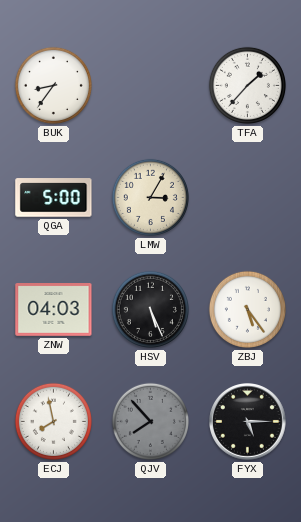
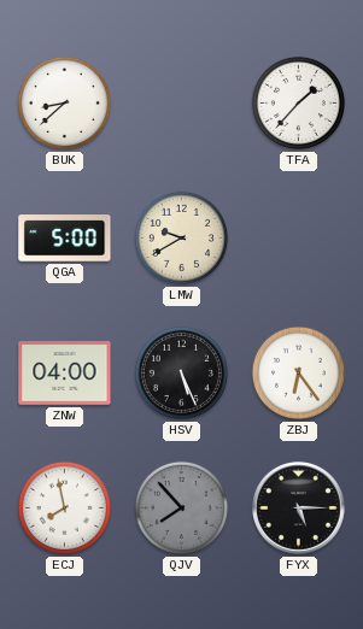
BUK: 8:36 -> 8:38
LMW: 3:05 -> 9:40
ZNW: 04:03 -> 04:00
ZBJ: 5:24 -> 6:24
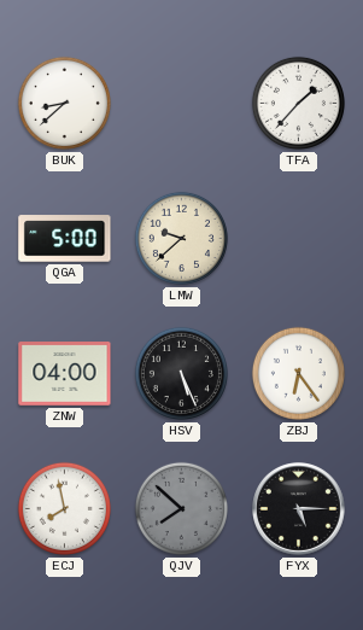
LMW: 9:40 -> 9:38
QJV: 7:53 -> 7:52
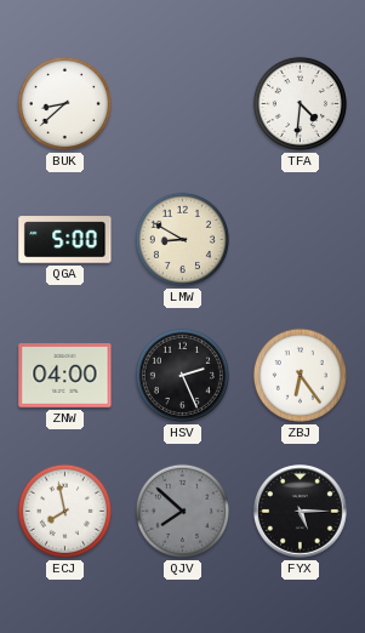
TFA: 1:37 -> 4:31
LMW: 9:38 -> 8:50
HSV: 5:26 -> 2:26
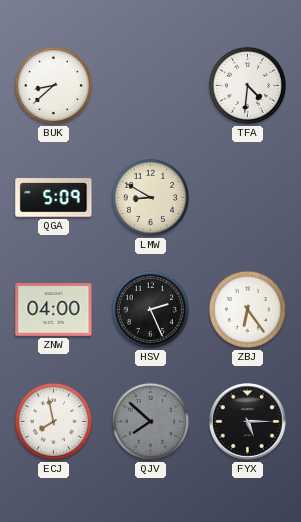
QGA: 5:00 -> 5:09
